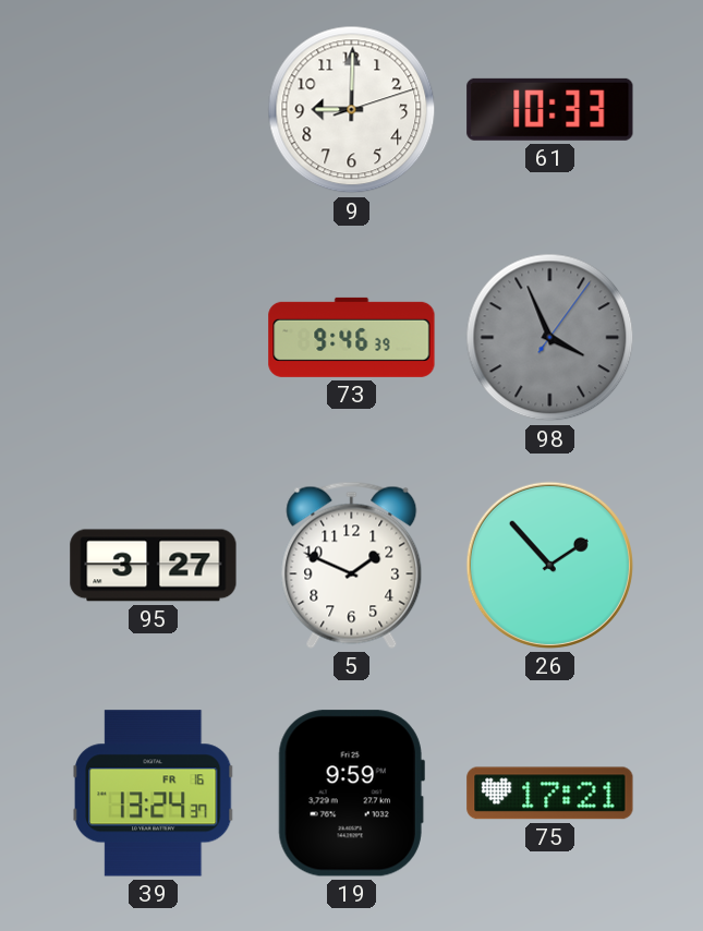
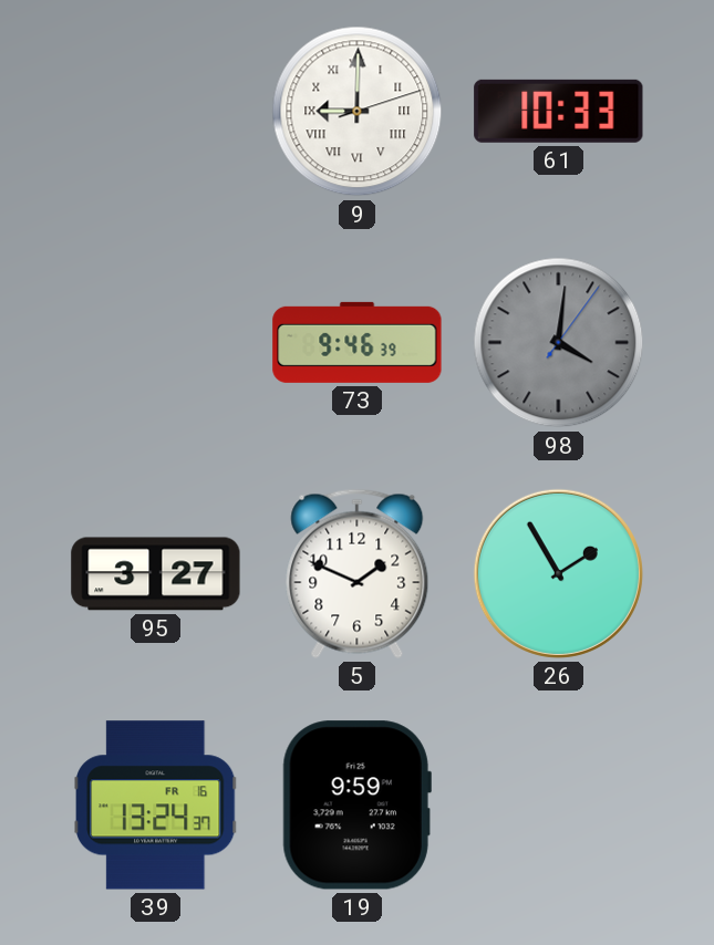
9 numerals: Arabic -> Roman
98: 3:56 -> 4:01
26: 1:53 -> 1:55
75: 17:21 -> none
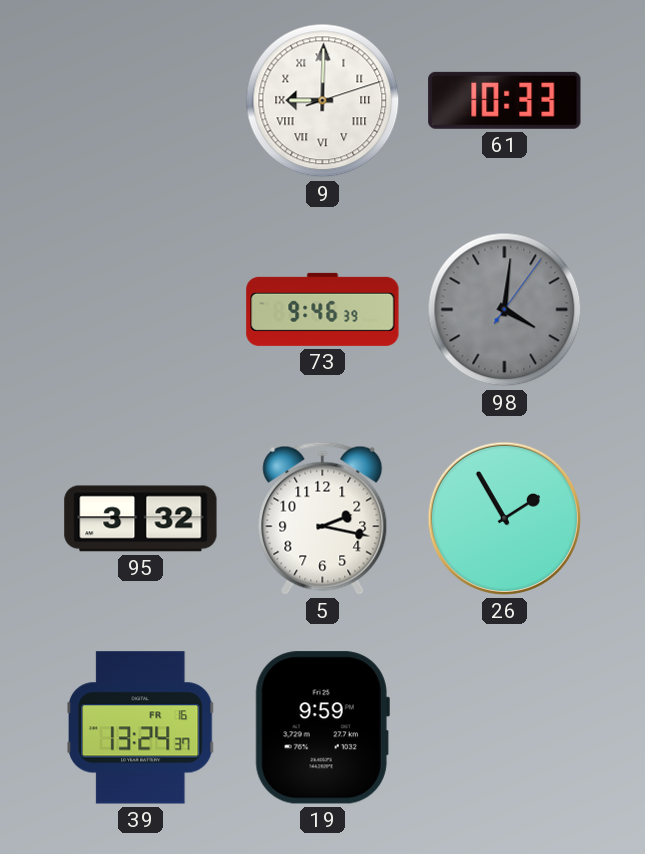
95: 3:27 -> 3:32
5: 1:49 -> 2:17
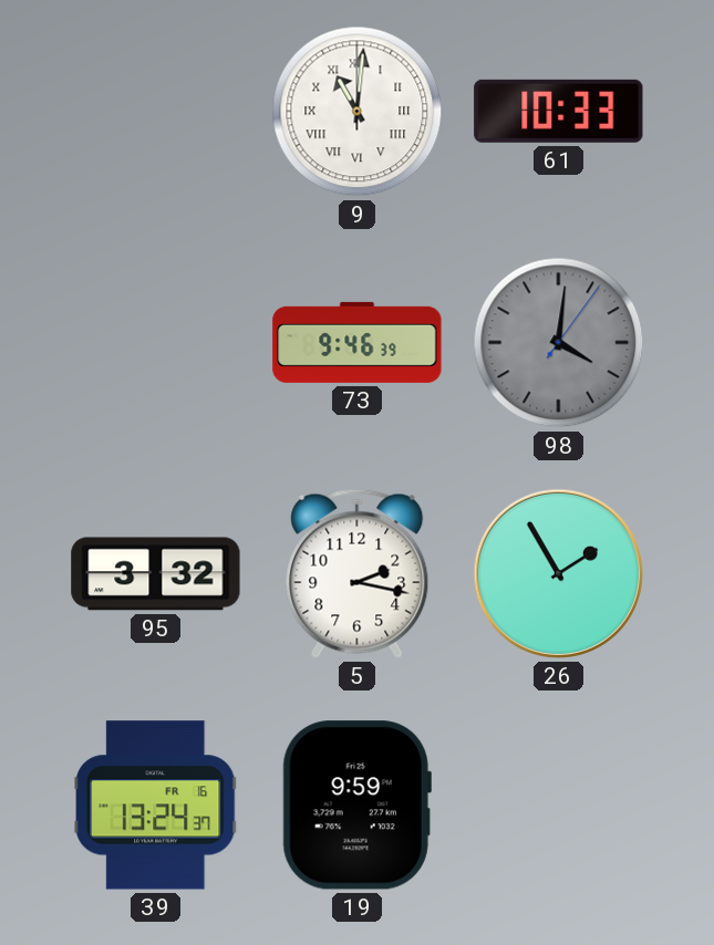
9: 9:00 -> 11:01
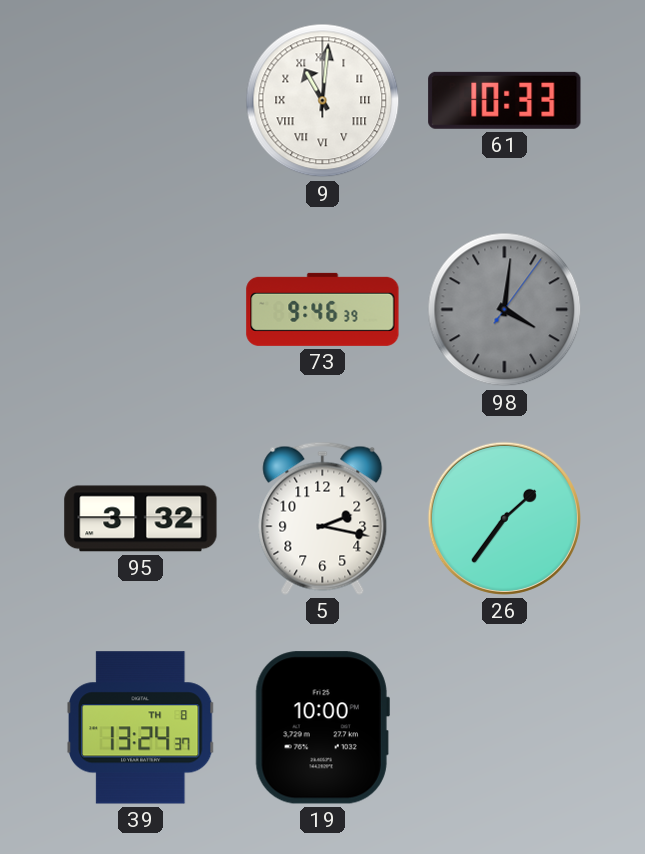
26: 1:55 -> 1:36
39 date: FR 16 -> TH 8
19: 9:59 -> 10:00
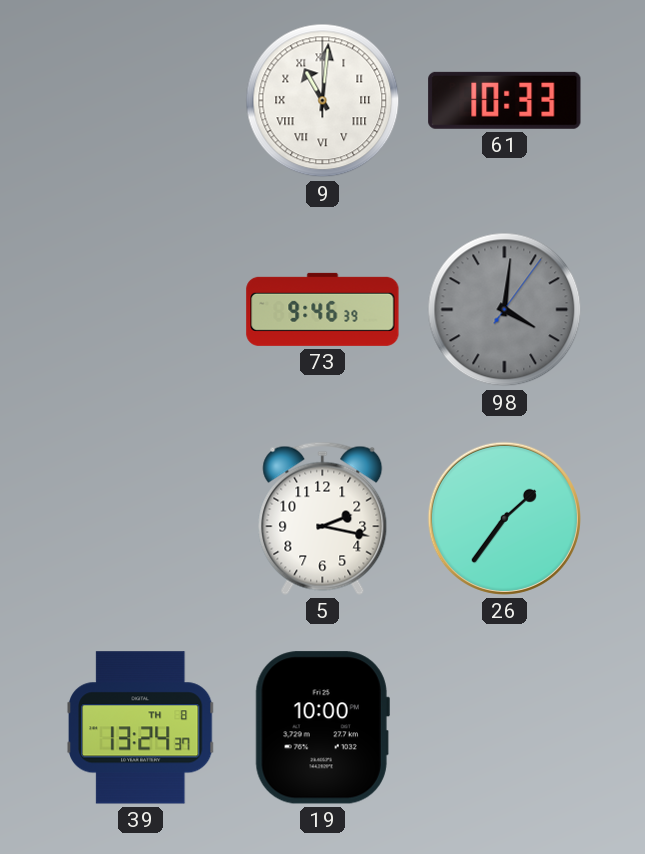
95: 3:32 -> none
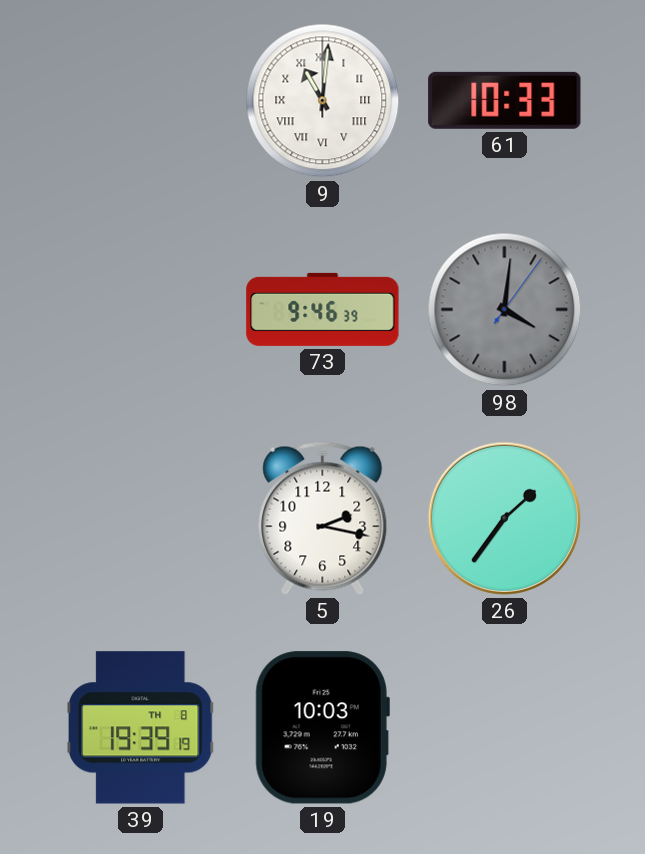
39: 13:24 -> 19:39
19: 10:00 -> 10:03
